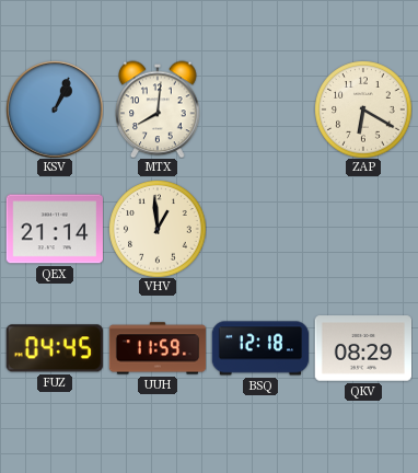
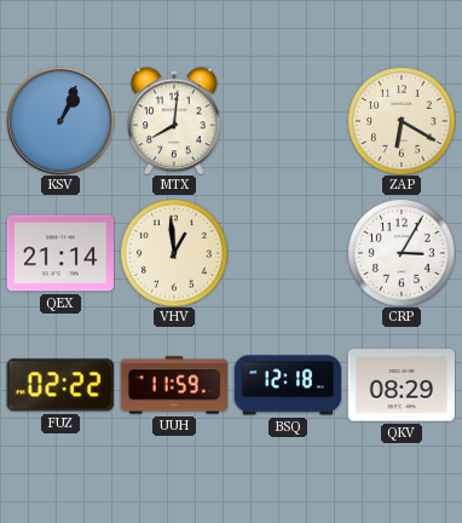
CRP: none -> 3:05
FUZ: 04:45 -> 02:22
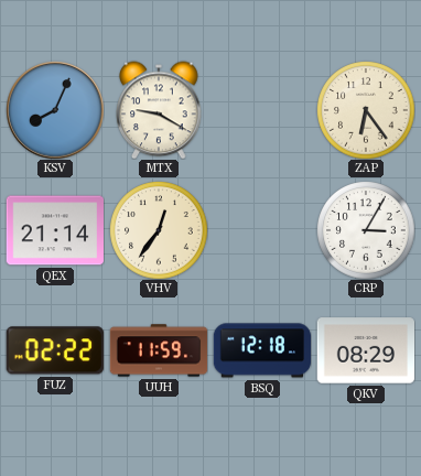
KSV: 1:04 -> 8:04
MTX: 8:01 -> 9:20
ZAP: 6:20 -> 6:24
VHV: 12:59 -> 12:36
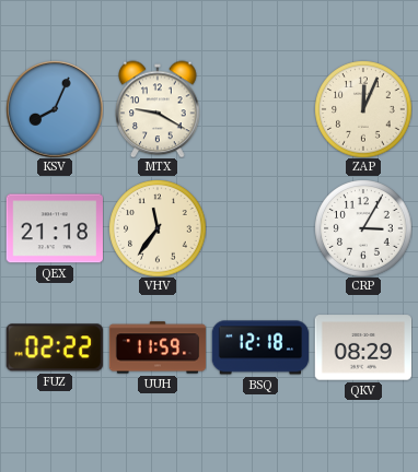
ZAP: 6:24 -> 12:04
QEX: 21:14 -> 21:18
VHV: 12:36 -> 11:36
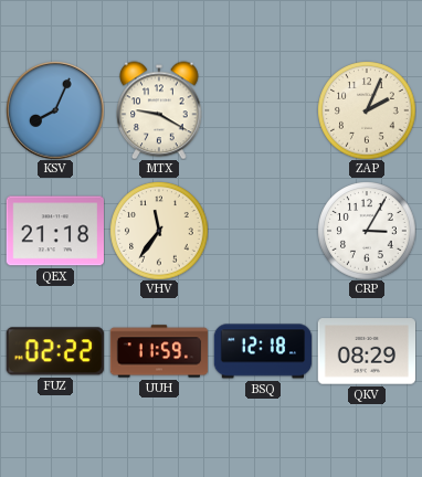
ZAP: 12:04 -> 2:04
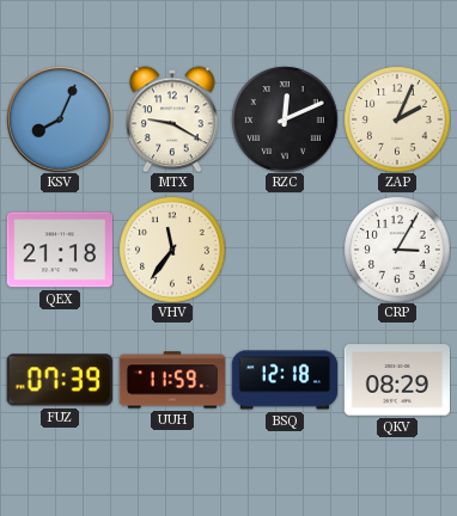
RZC: none -> 12:11
FUZ: 02:22 -> 07:39
